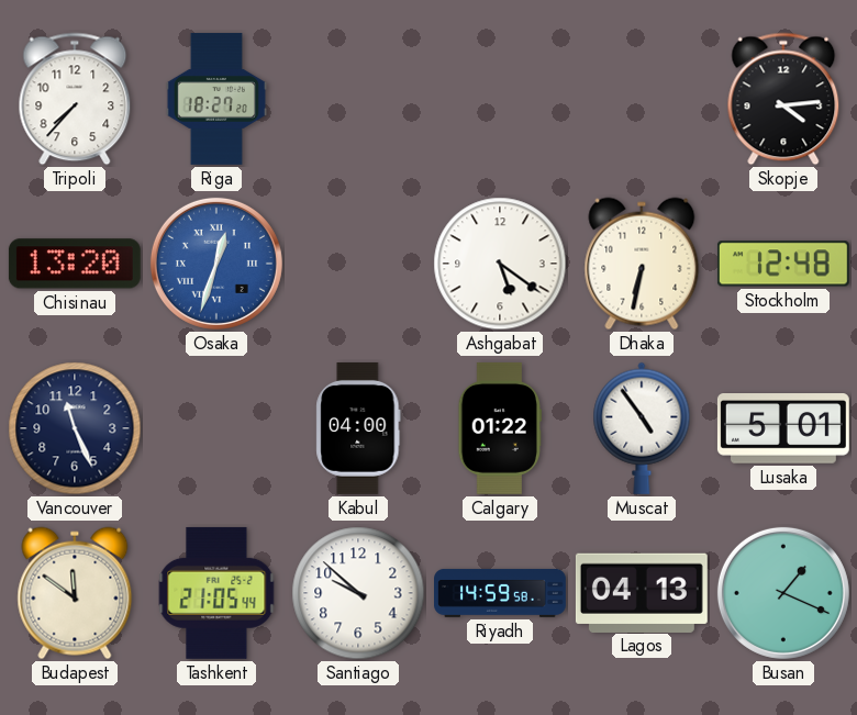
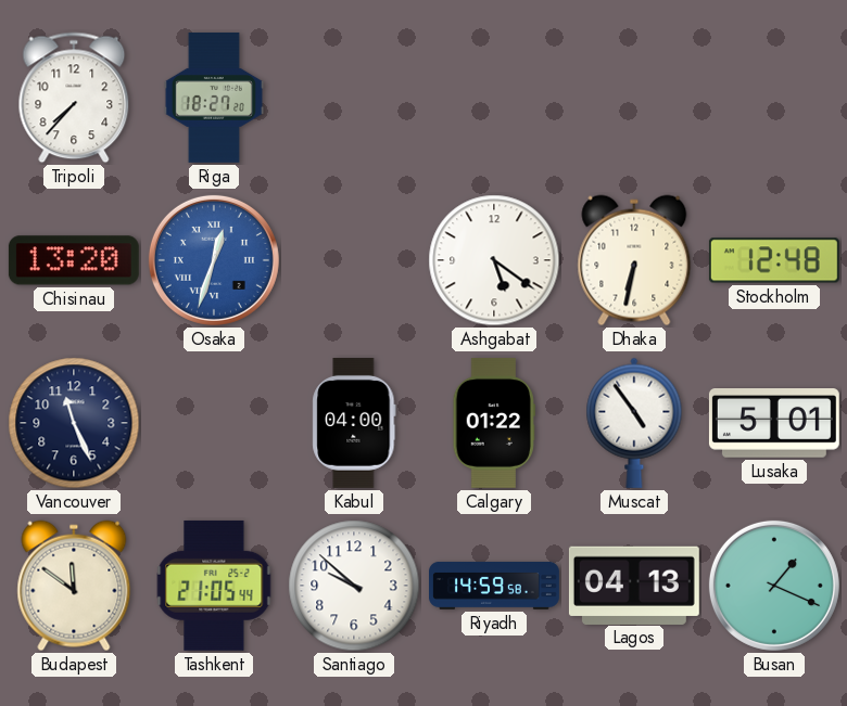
Skopje: 4:14 -> none
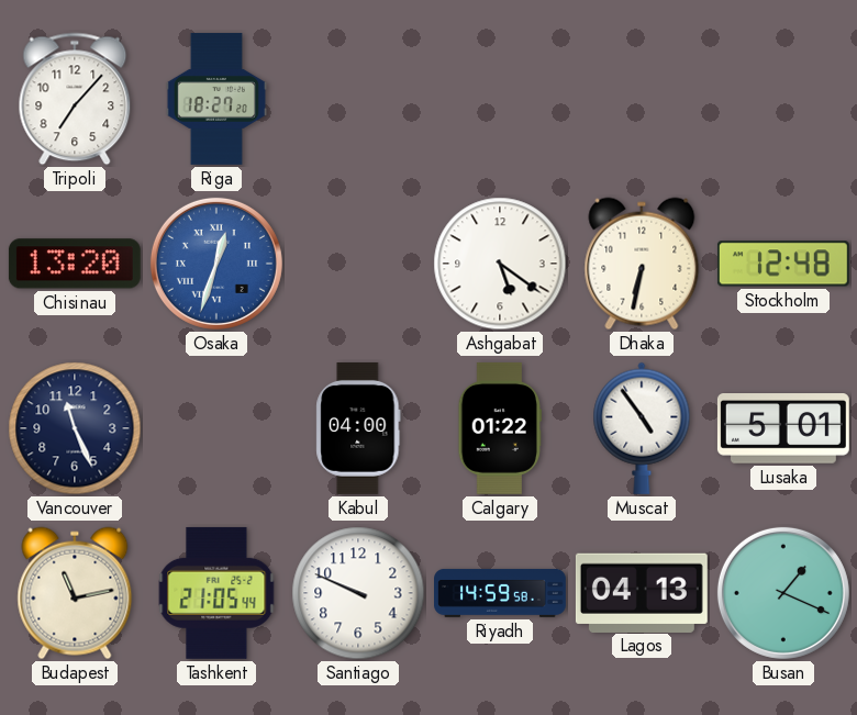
Tripoli: 7:37 -> 7:07
Budapest: 11:51 -> 11:13
Santiago: 9:52 -> 9:49
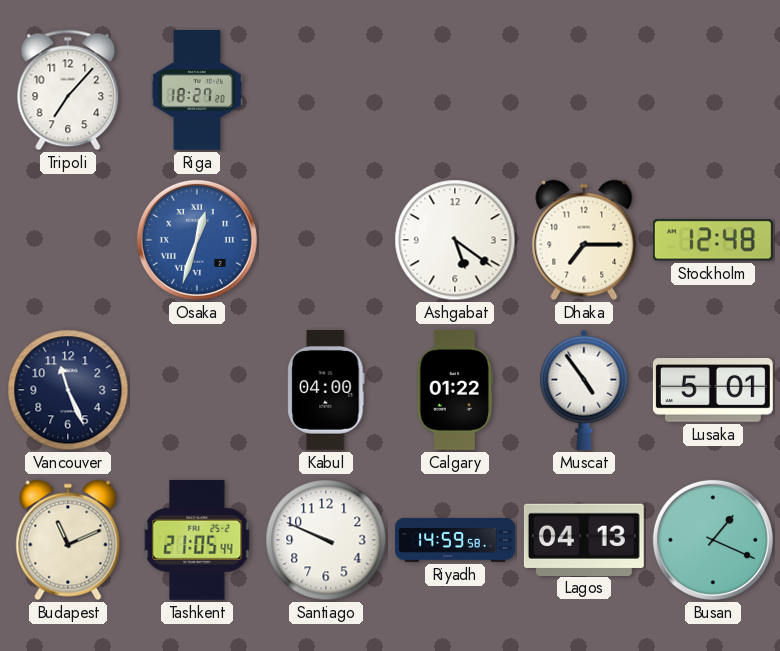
Chisinau: 13:20 -> none
Dhaka: 6:32 -> 7:15
Budapest: 11:13 -> 11:11
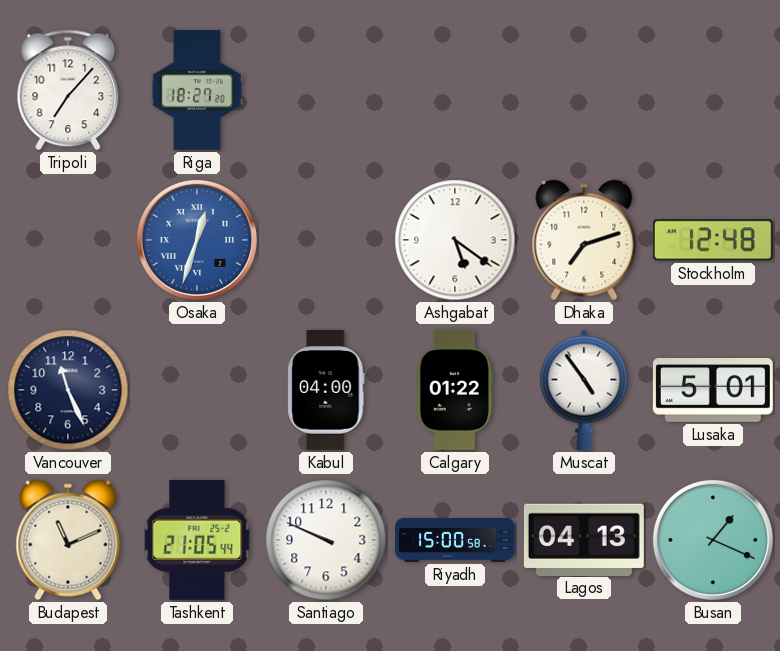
Dhaka: 7:15 -> 7:12
Riyadh: 14:59 -> 15:00
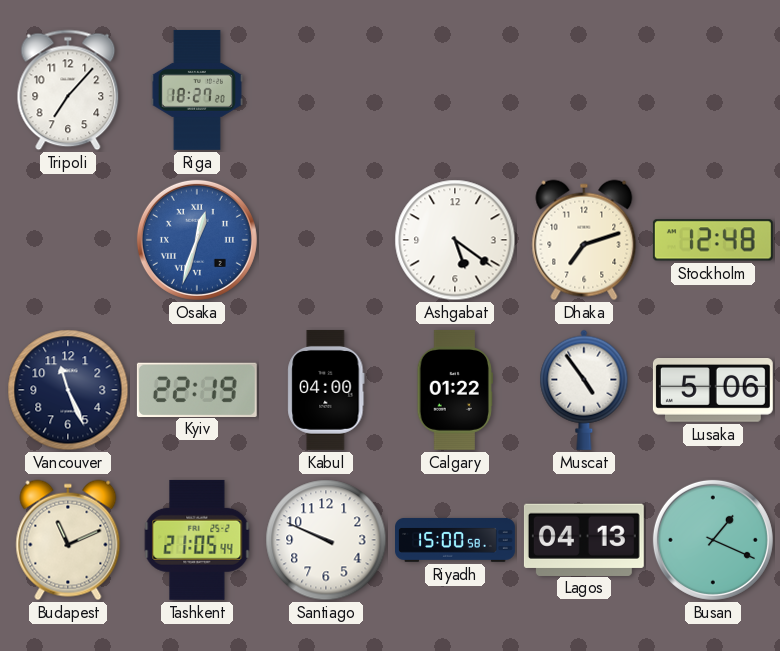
Kyiv: none -> 22:19
Lusaka: 5:01 -> 5:06
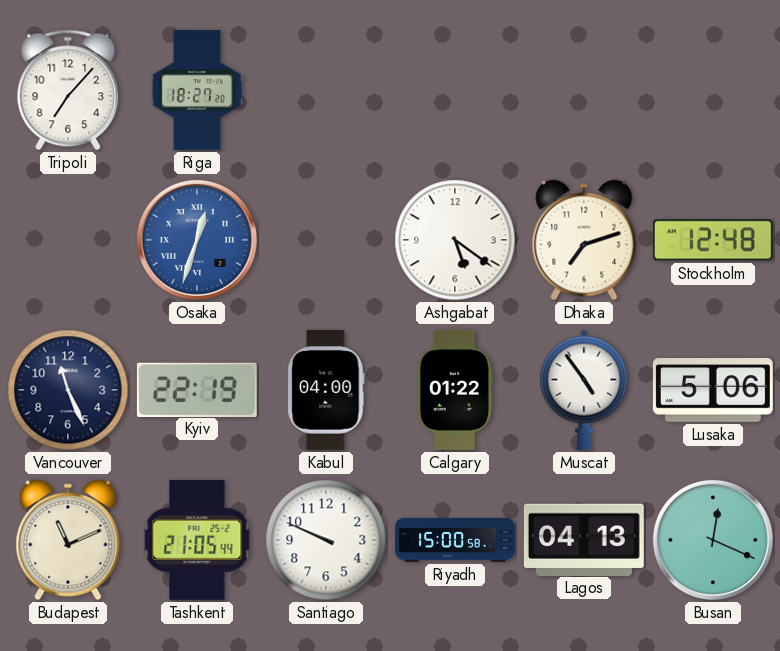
Busan: 1:19 -> 12:19
